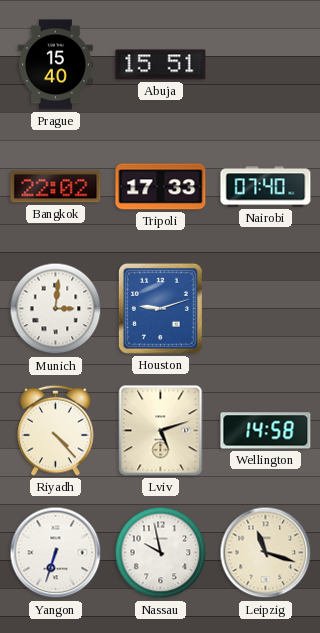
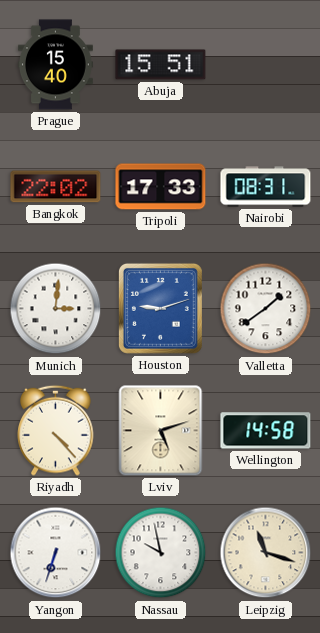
Nairobi: 07:40 -> 08:31
Valletta: none -> 1:39
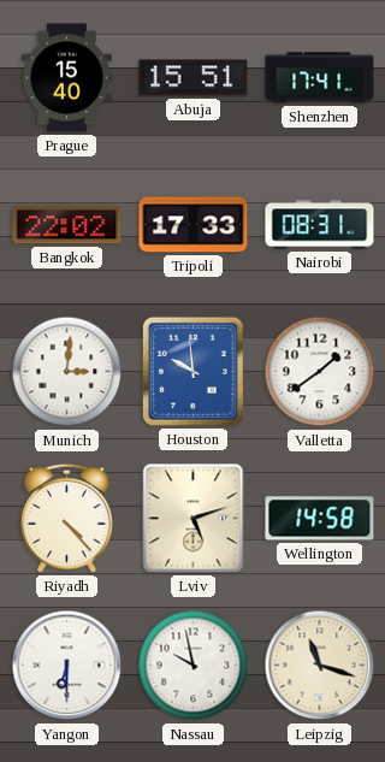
Shenzhen: none -> 17:41
Houston: 9:12 -> 9:59
Yangon: 6:33 -> 6:30
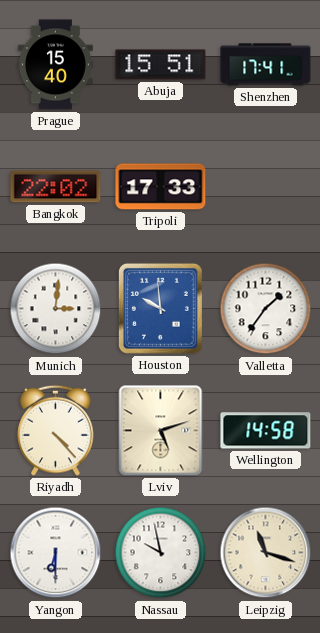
Nairobi: 08:31 -> none
Valletta: 1:39 -> 1:36
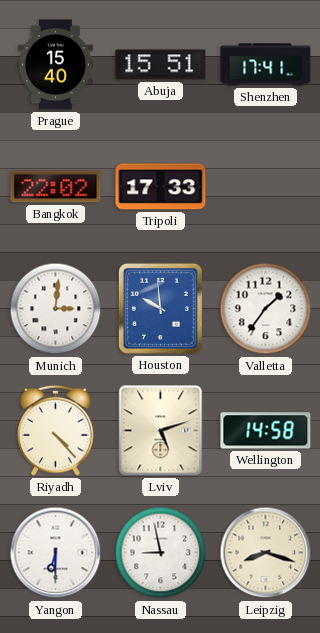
Nassau: 9:58 -> 8:58
Leipzig: 11:18 -> 8:18
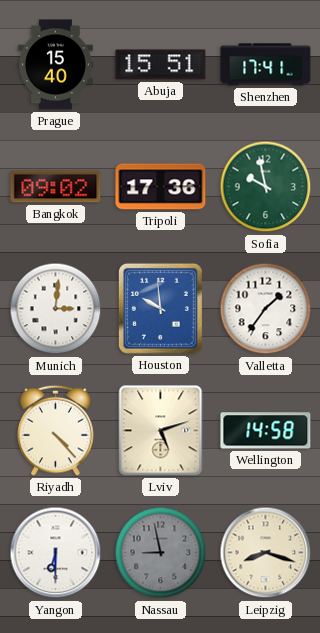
Bangkok: 22:02 -> 09:02
Tripoli: 17:33 -> 17:36
Sofia: none -> 9:58
Nassau dial: white -> grey
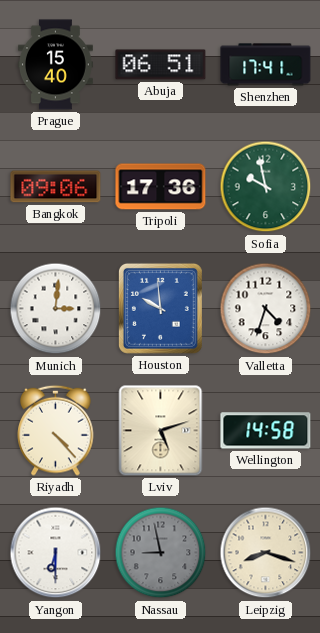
Abuja: 15:51 -> 06:51
Bangkok: 09:02 -> 09:06
Valletta: 1:36 -> 4:33
